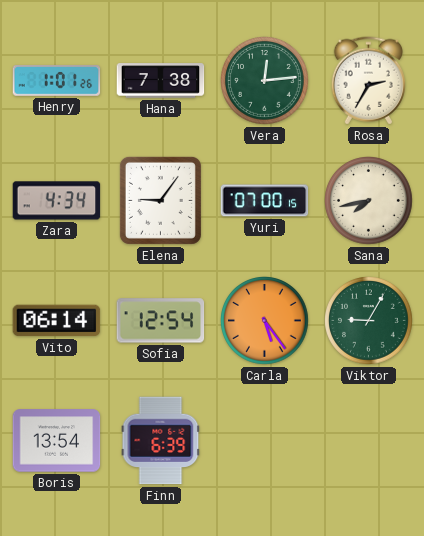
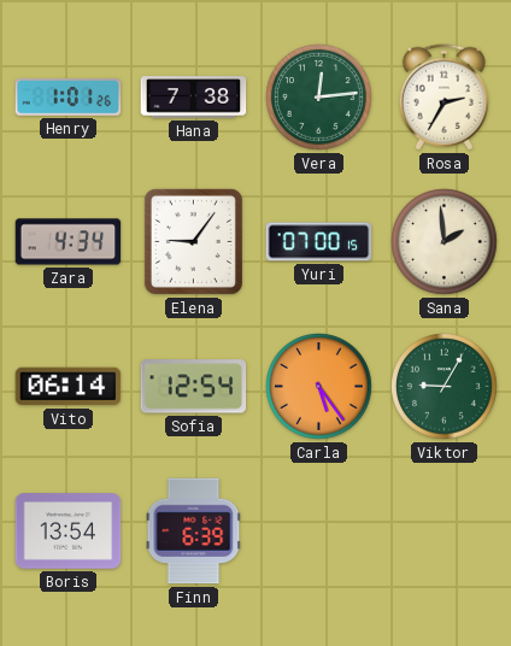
Sana: 7:43 -> 1:59
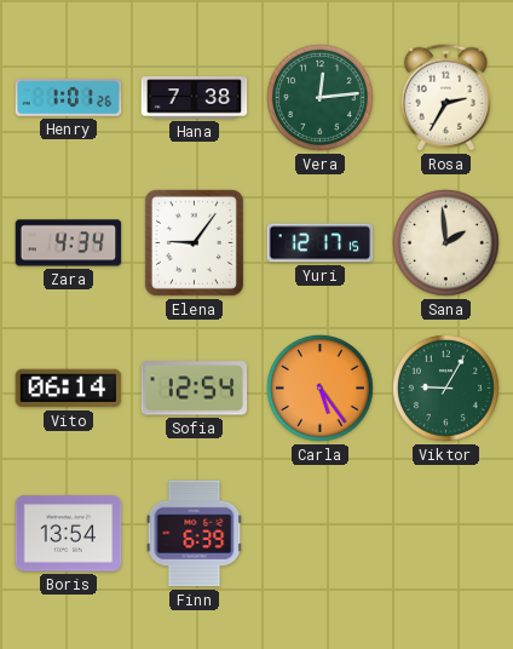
Yuri: 07:00 -> 12:17
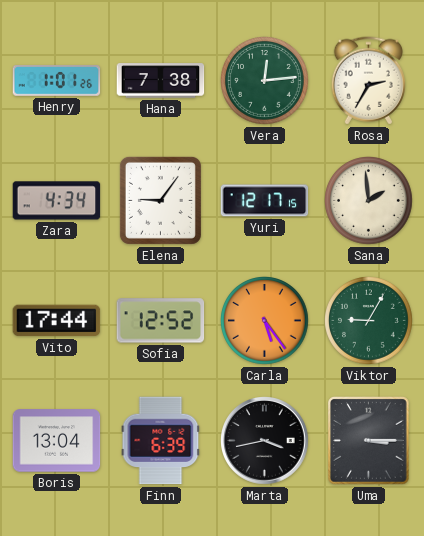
Vito: 06:14 -> 17:44
Sofia: 12:54 -> 12:52
Boris: 13:54 -> 13:04
Marta: none -> 3:43
Uma: none -> 3:15
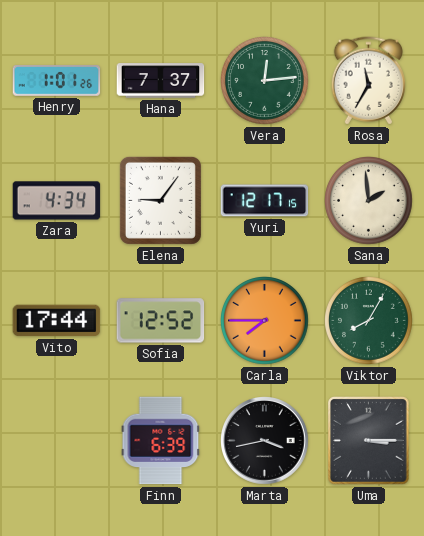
Hana: 7:38 -> 7:37
Rosa: 2:35 -> 11:35
Carla: 5:24 -> 7:45
Viktor: 9:05 -> 8:05
Boris: 13:04 -> none
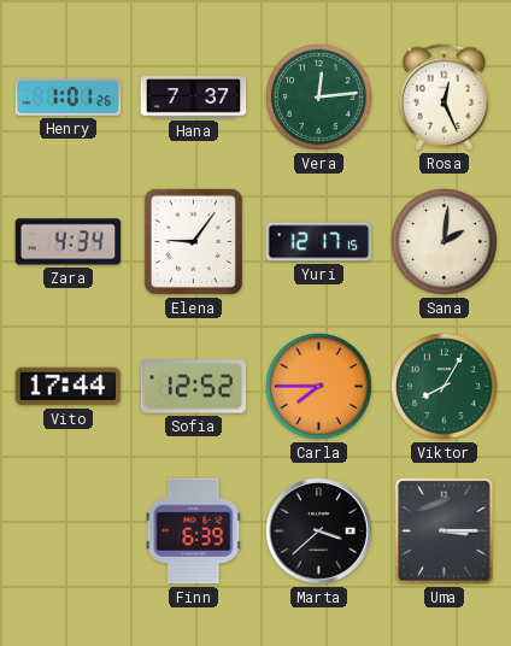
Rosa: 11:35 -> 12:26
Sana: 1:59 -> 2:01
Marta: 3:43 -> 3:38
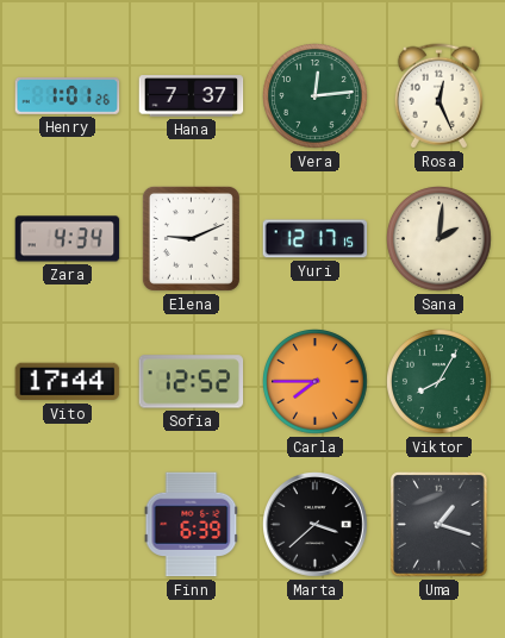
Elena: 9:06 -> 9:11
Uma: 3:15 -> 1:18
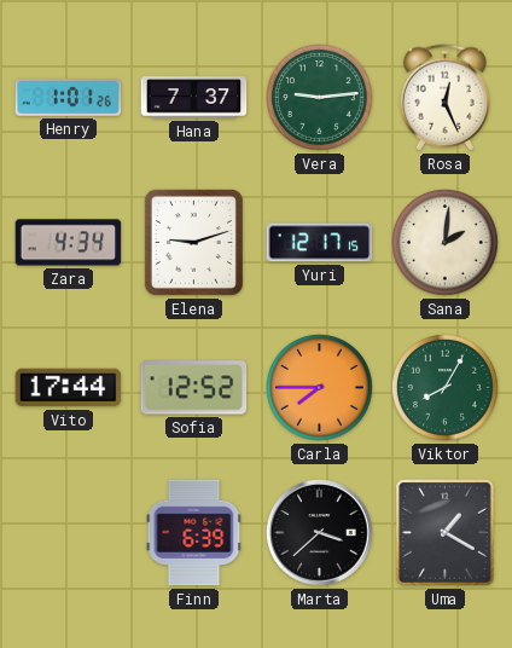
Vera: 12:14 -> 9:14
Elena: 9:11 -> 9:12
Uma: 1:18 -> 1:20
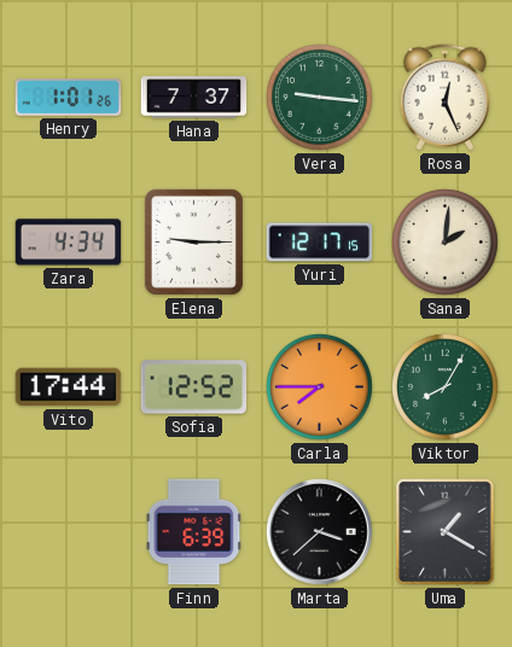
Vera: 9:14 -> 9:16
Elena: 9:12 -> 9:15
